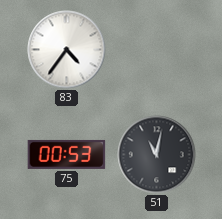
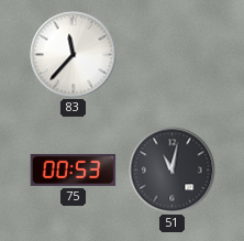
83: 4:36 -> 11:37
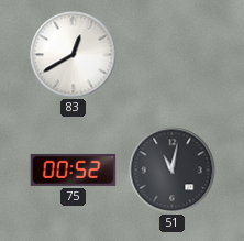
83: 11:37 -> 12:40
75: 00:53 -> 00:52
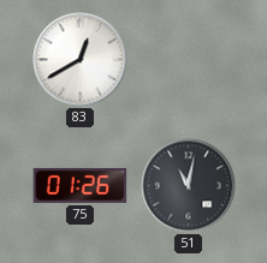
75: 00:52 -> 01:26
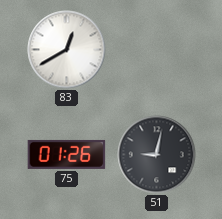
51: 11:02 -> 9:02
